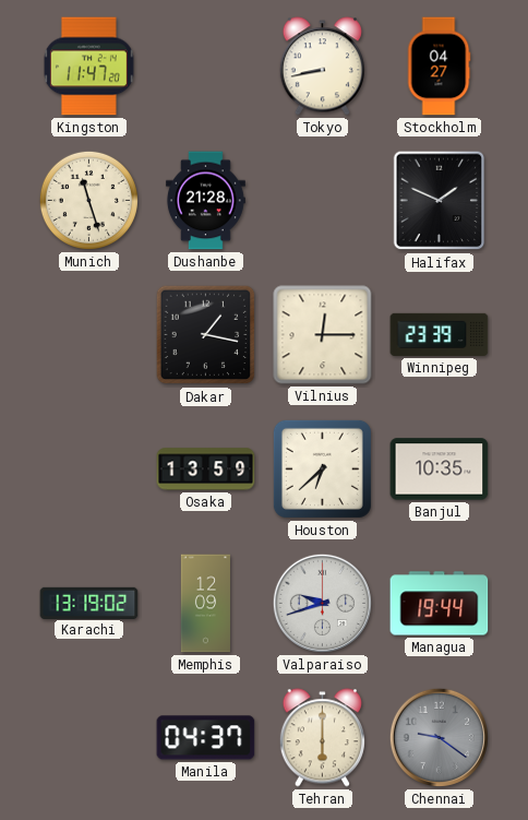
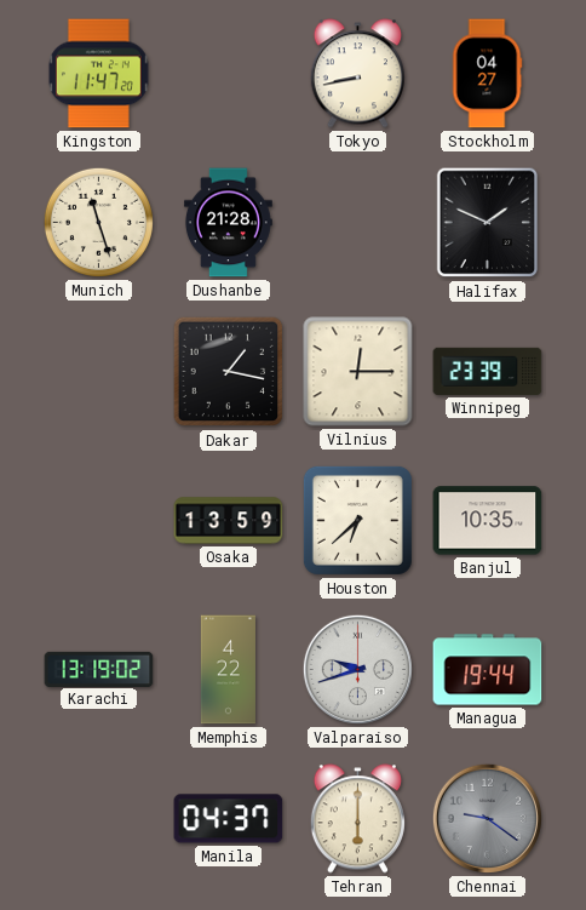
Memphis: 12:09 -> 4:22
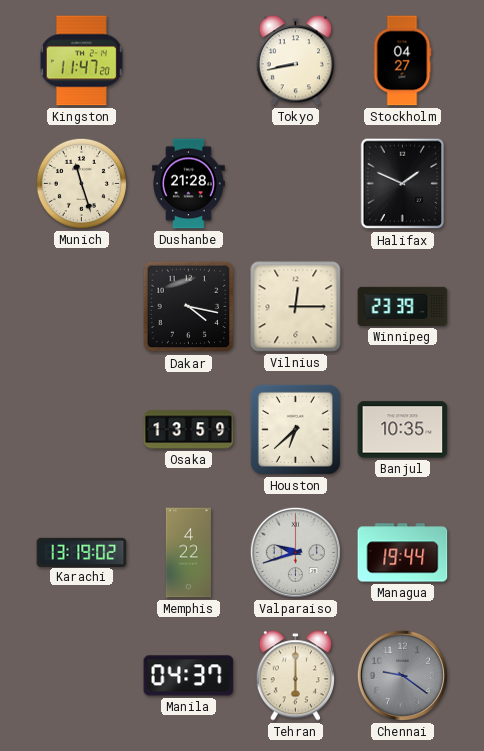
Dakar: 1:17 -> 4:17
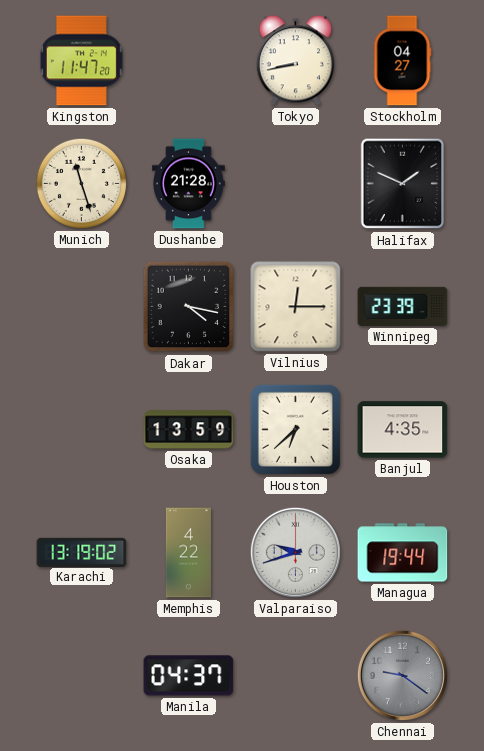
Banjul: 10:35 -> 4:35
Tehran: 6:00 -> none
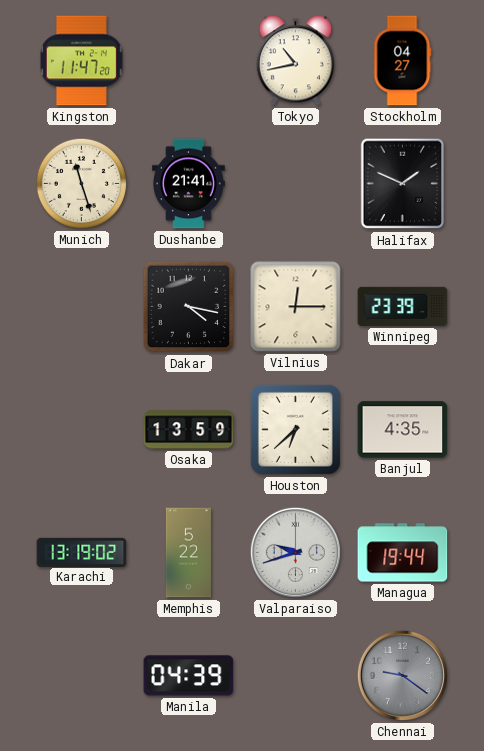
Tokyo: 8:43 -> 10:43
Dushanbe: 21:28 -> 21:41
Memphis: 4:22 -> 5:22
Manila: 04:37 -> 04:39
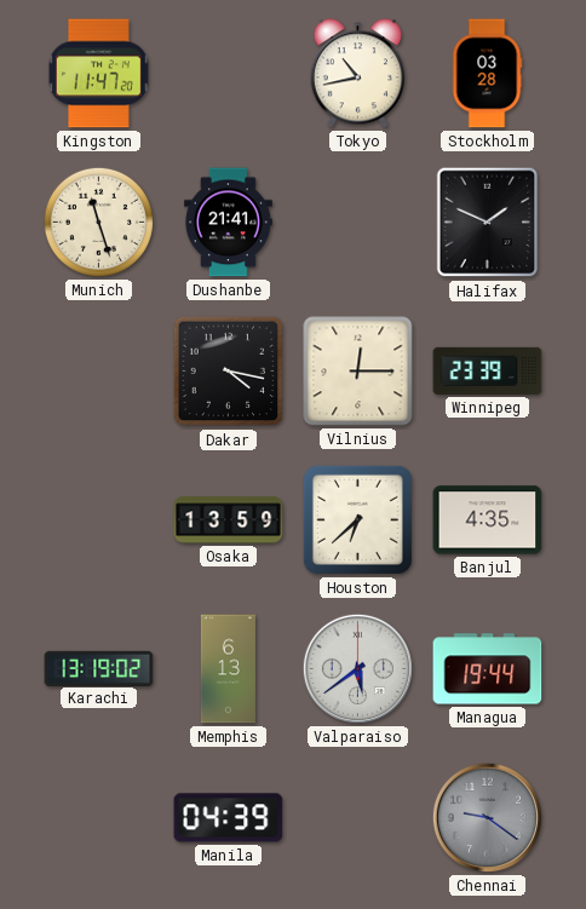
Stockholm: 04:27 -> 03:28
Memphis: 5:22 -> 6:13
Valparaiso: 9:42 -> 5:39
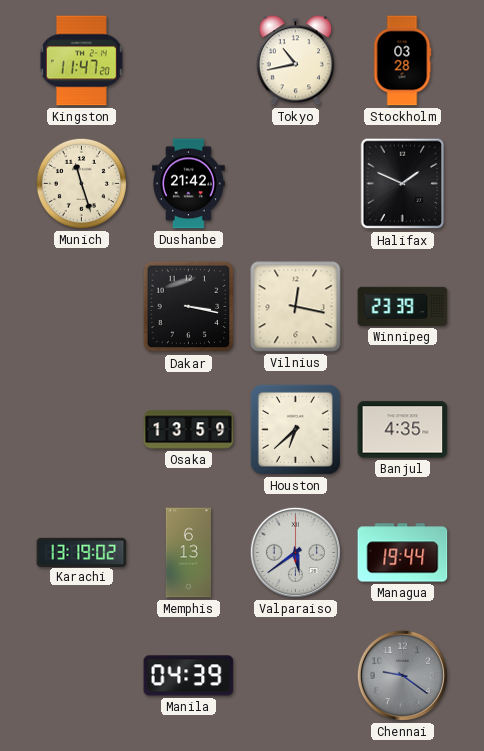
Dushanbe: 21:41 -> 21:42
Dakar: 4:17 -> 3:17
Vilnius: 12:15 -> 12:17
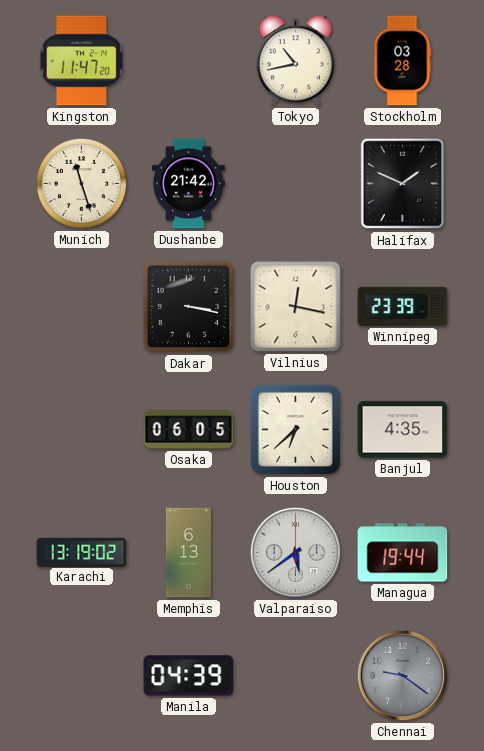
Osaka: 13:59 -> 06:05
